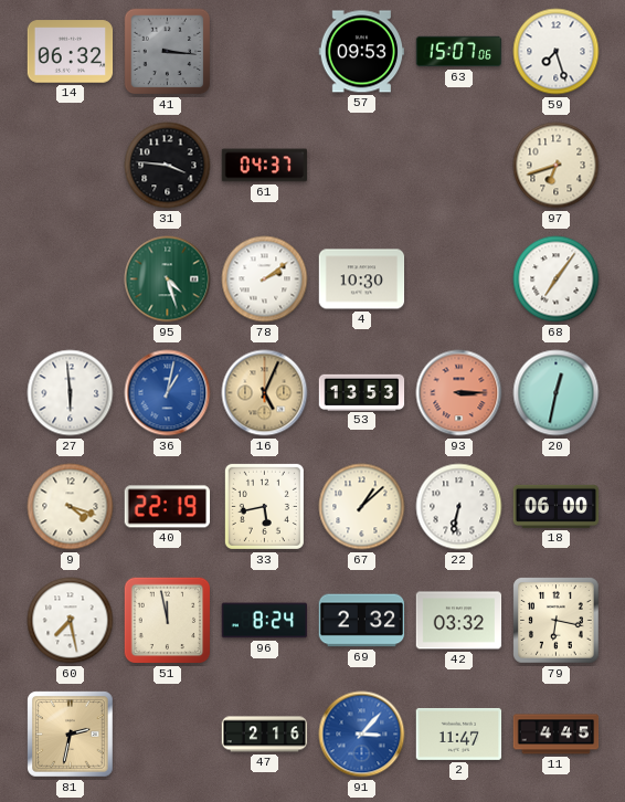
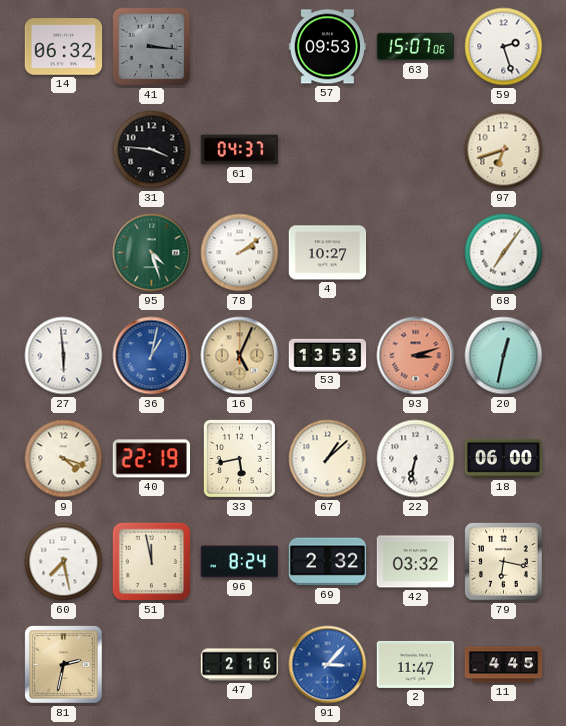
59: 7:27 -> 2:27
4: 10:30 -> 10:27
93: 3:15 -> 3:12
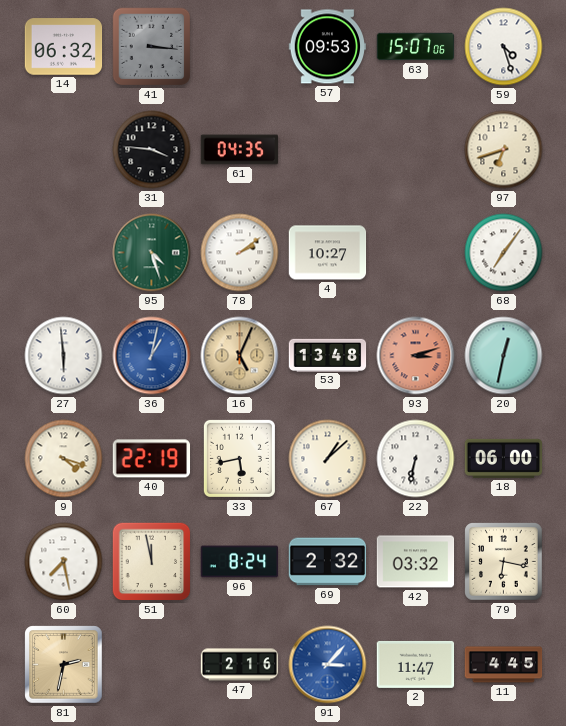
59: 2:27 -> 4:27
61: 04:37 -> 04:35
53: 13:53 -> 13:48
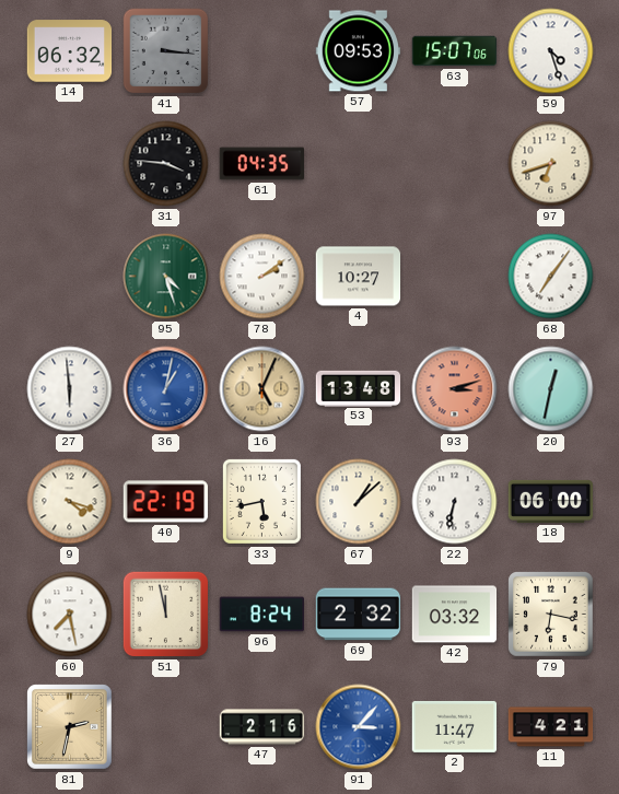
11: 4:45 -> 4:21
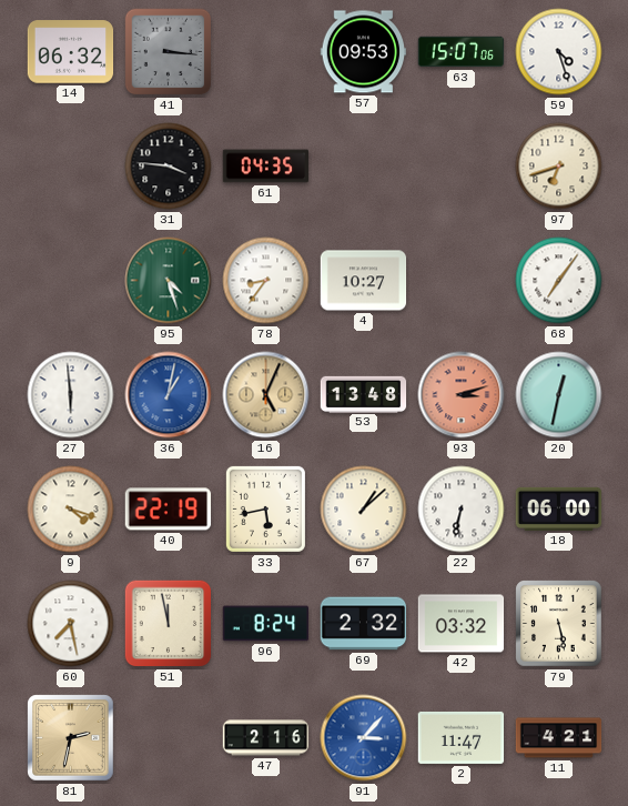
78: 2:09 -> 8:36
79: 6:17 -> 5:28
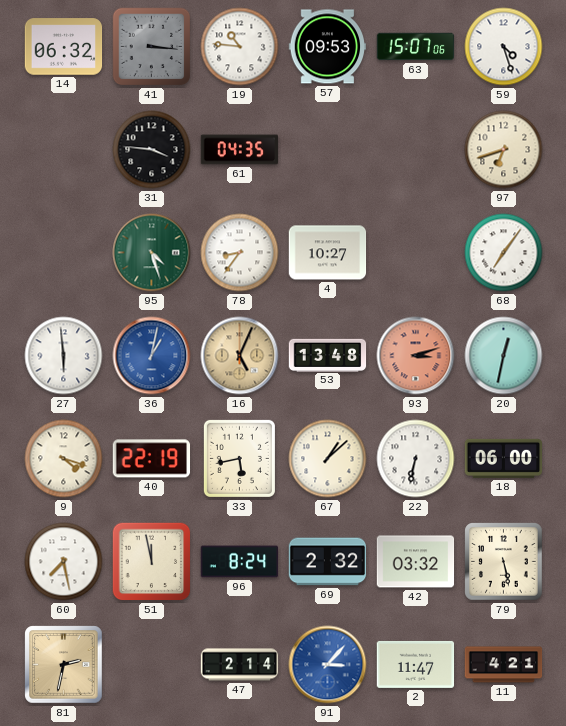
19: none -> 10:46
47: 2:16 -> 2:14
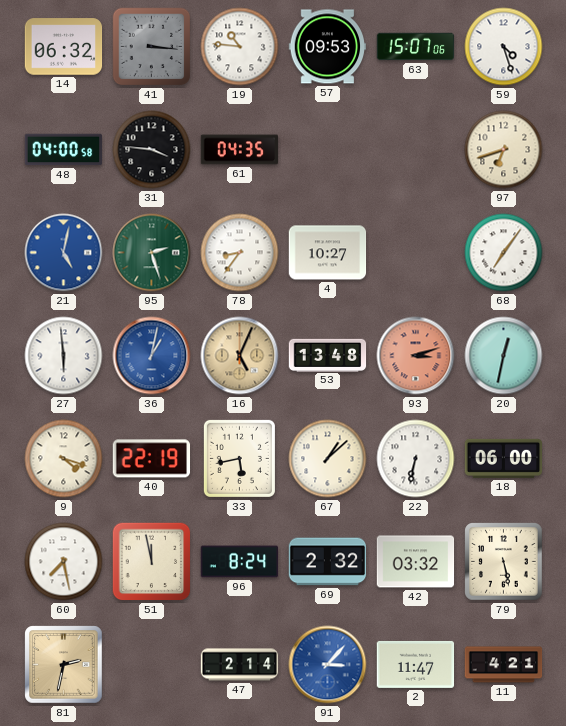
48: none -> 04:00
21: none -> 5:02
95: 4:27 -> 2:27
